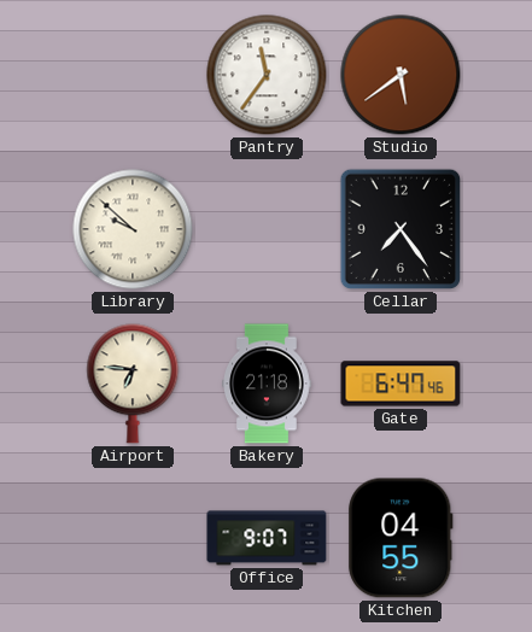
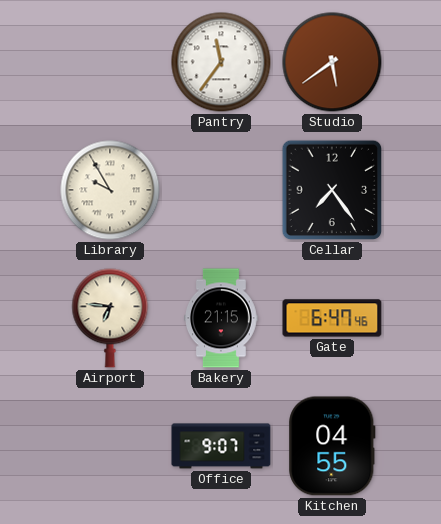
Library: 9:52 -> 9:55
Bakery: 21:18 -> 21:15
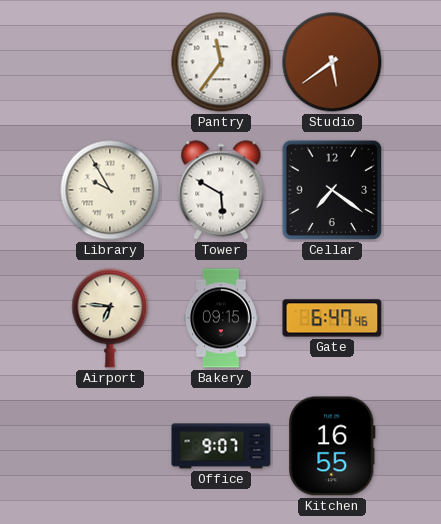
Tower: none -> 5:50
Cellar: 7:24 -> 7:21
Bakery: 21:15 -> 09:15
Kitchen: 04:55 -> 16:55
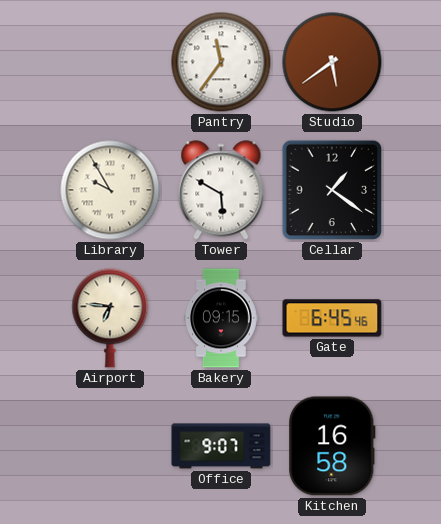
Cellar: 7:21 -> 1:21
Gate: 6:47 -> 6:45
Kitchen: 16:55 -> 16:58
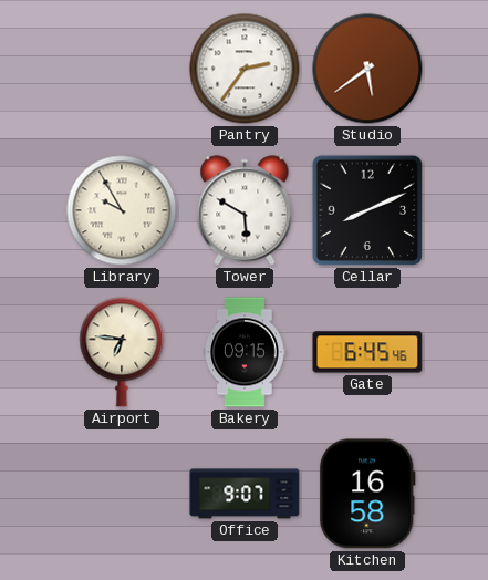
Pantry: 11:36 -> 2:36
Cellar: 1:21 -> 8:11
